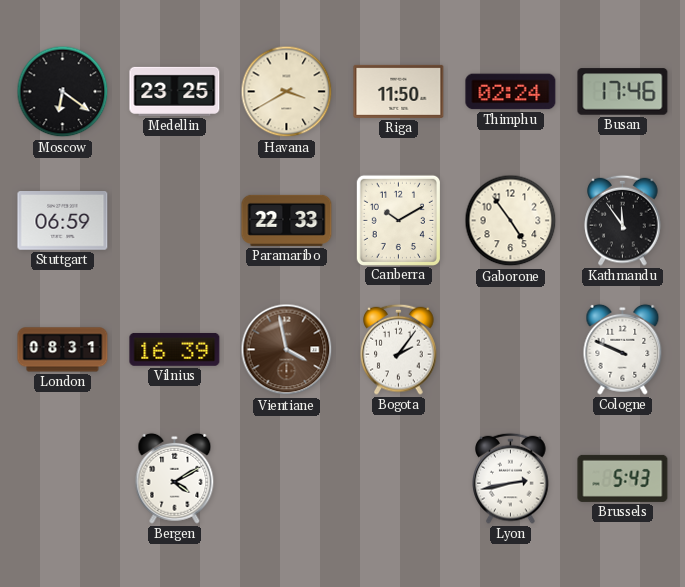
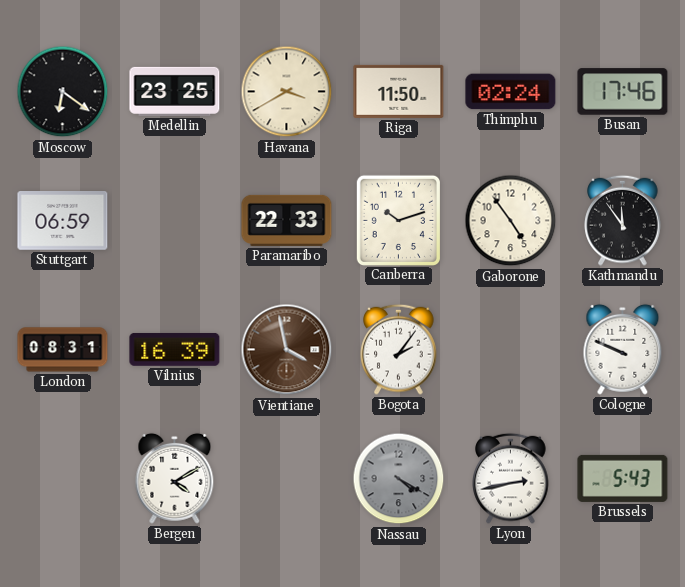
Canberra: 10:10 -> 10:12
Nassau: none -> 4:20
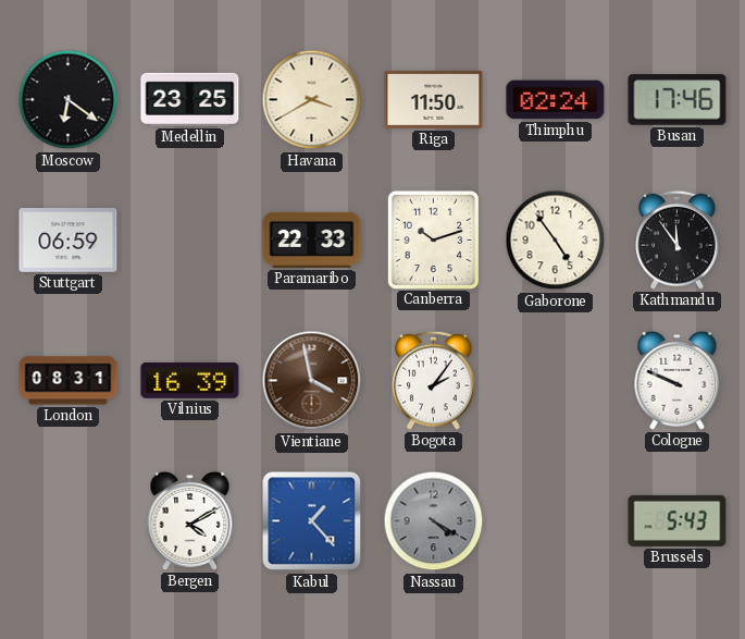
Kabul: none -> 1:23
Lyon: 2:43 -> none
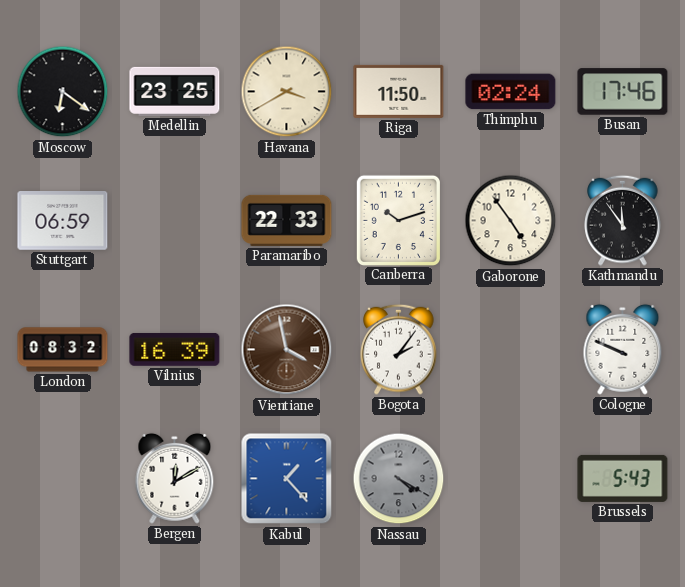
London: 08:31 -> 08:32
Bergen: 4:10 -> 12:10
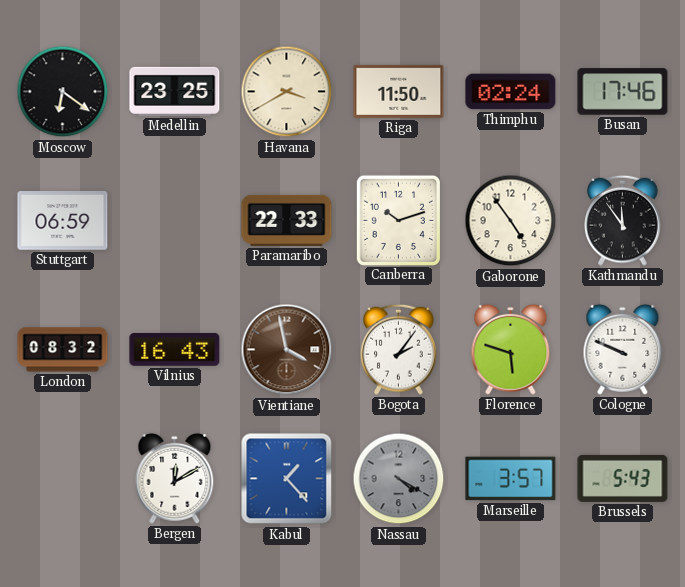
Vilnius: 16:39 -> 16:43
Florence: none -> 5:48
Marseille: none -> 3:57
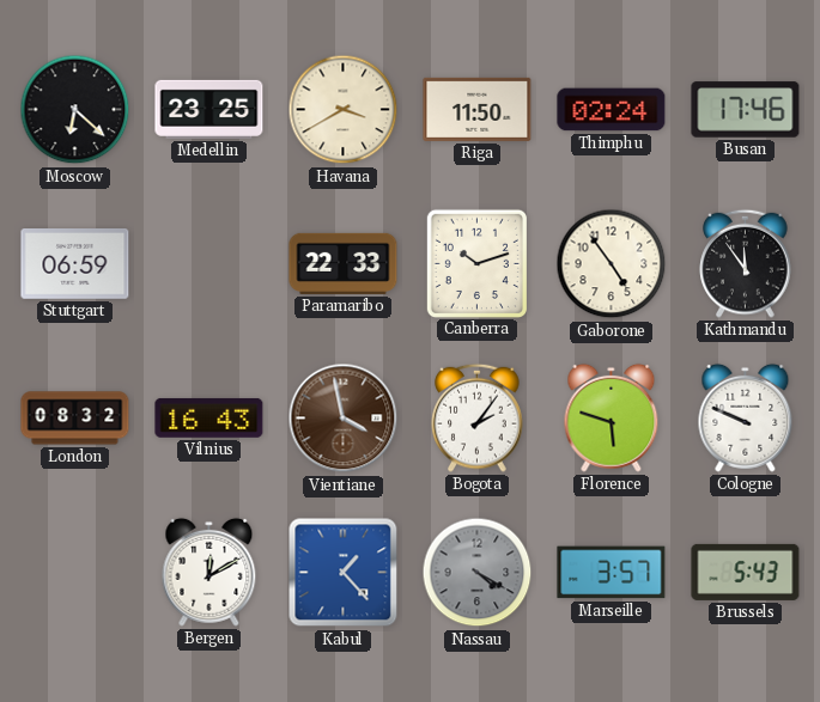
Moscow: 6:21 -> 6:22
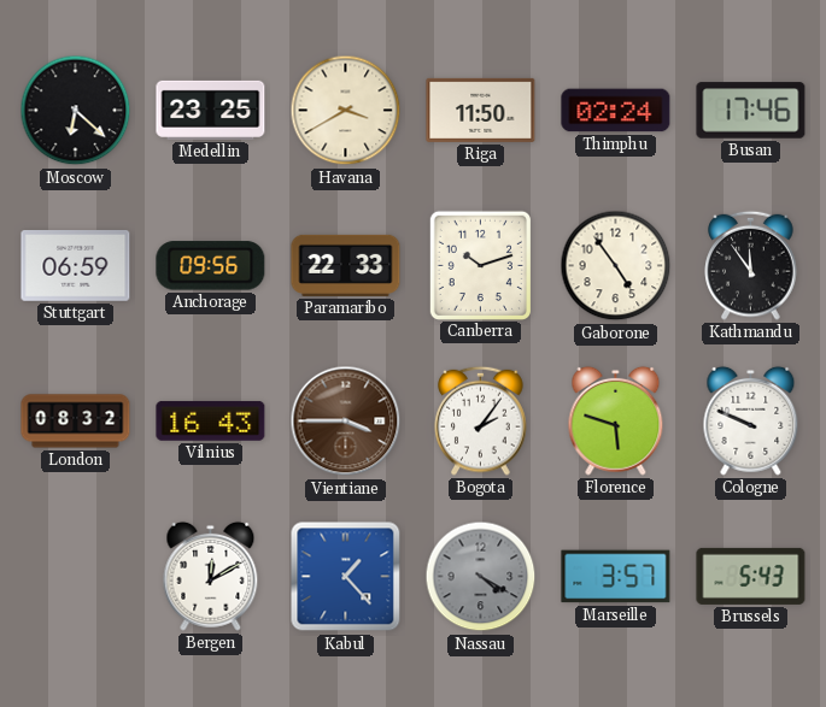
Anchorage: none -> 09:56
Vientiane: 3:58 -> 3:45
